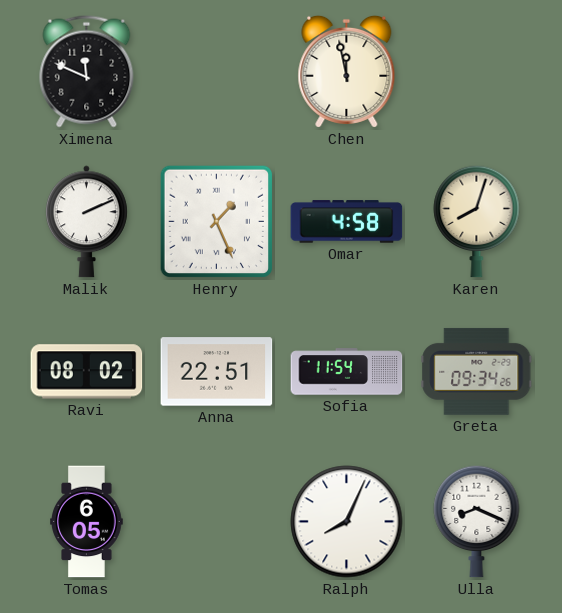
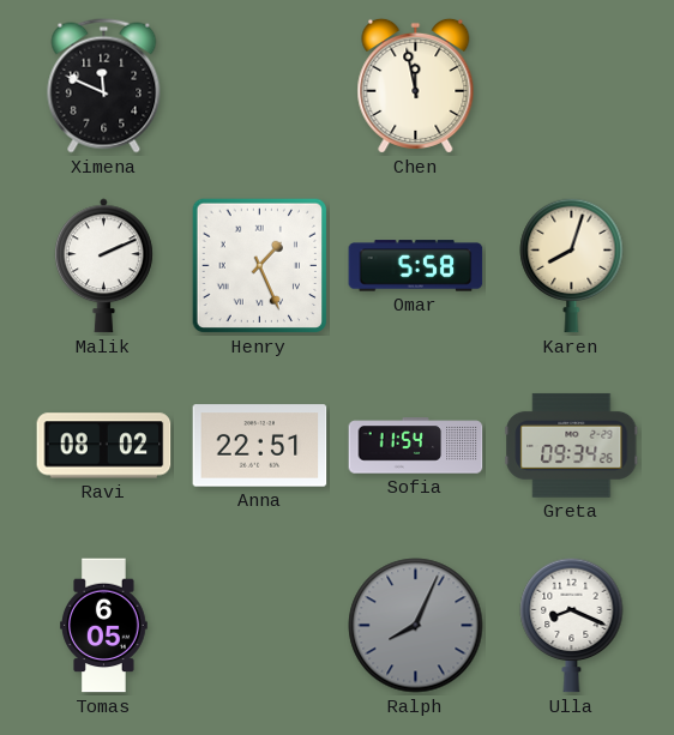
Omar: 4:58 -> 5:58
Ralph dial: white -> grey
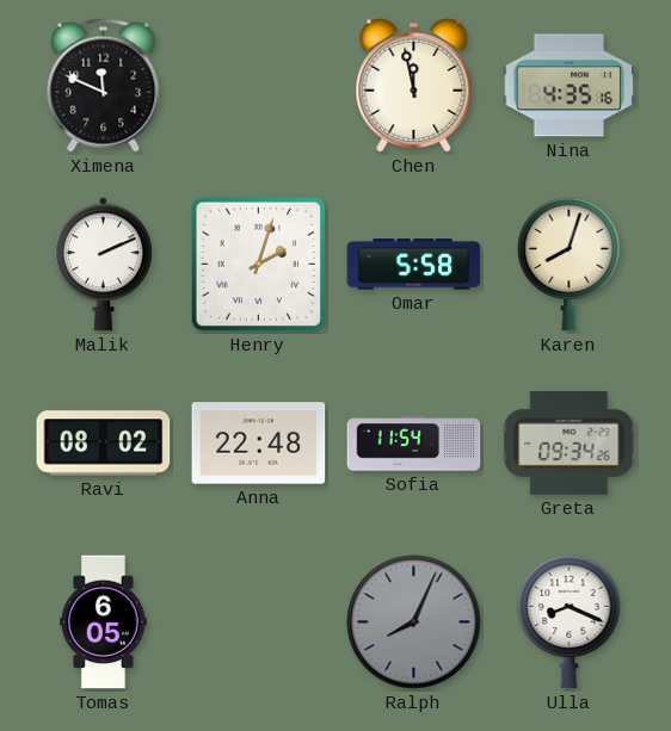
Nina: none -> 4:35
Henry: 1:26 -> 2:03
Anna: 22:51 -> 22:48
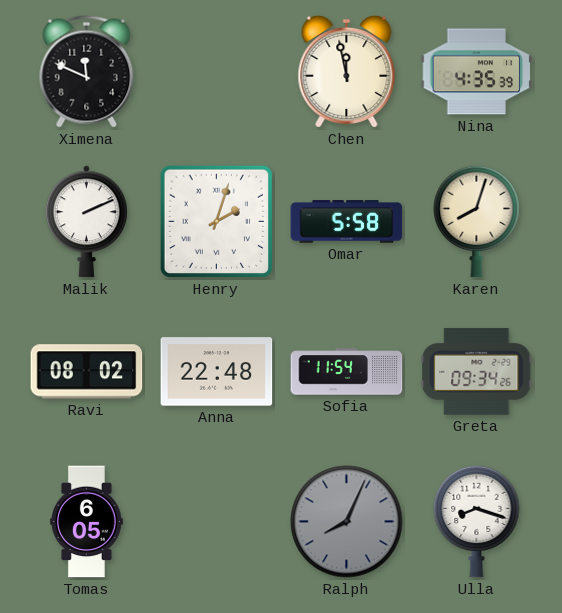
Nina: 4:35:16 -> 4:35:39
Ulla: 8:19 -> 8:18
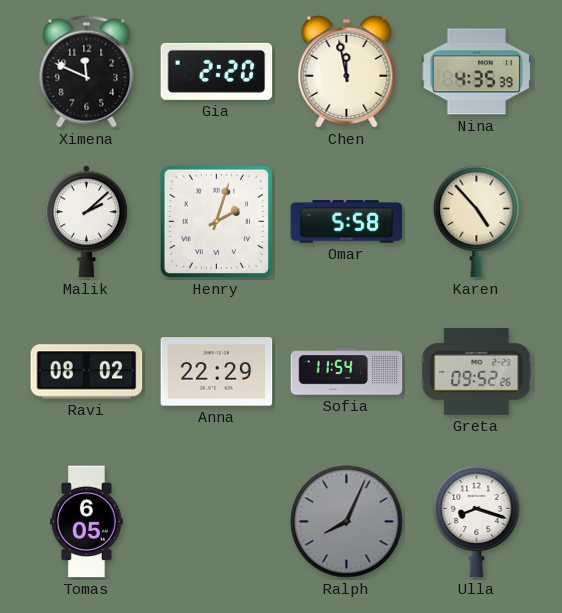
Gia: none -> 2:20
Malik: 2:11 -> 2:08
Karen: 8:03 -> 4:53
Anna: 22:48 -> 22:29
Greta: 09:34 -> 09:52
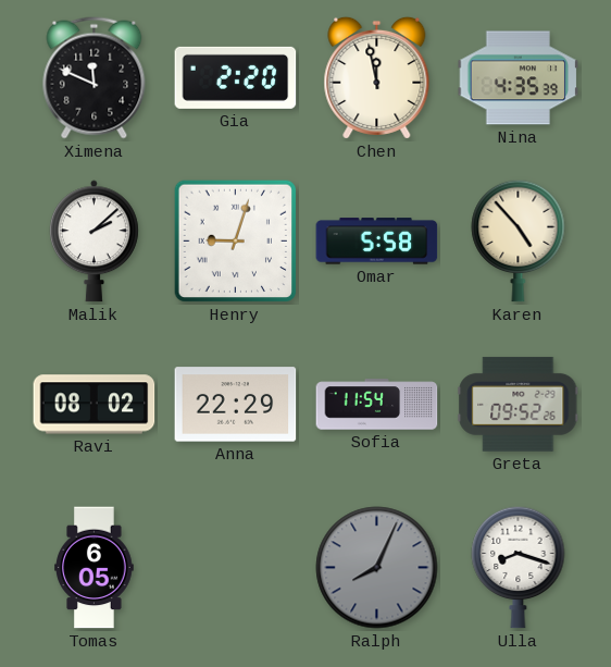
Henry: 2:03 -> 9:03
